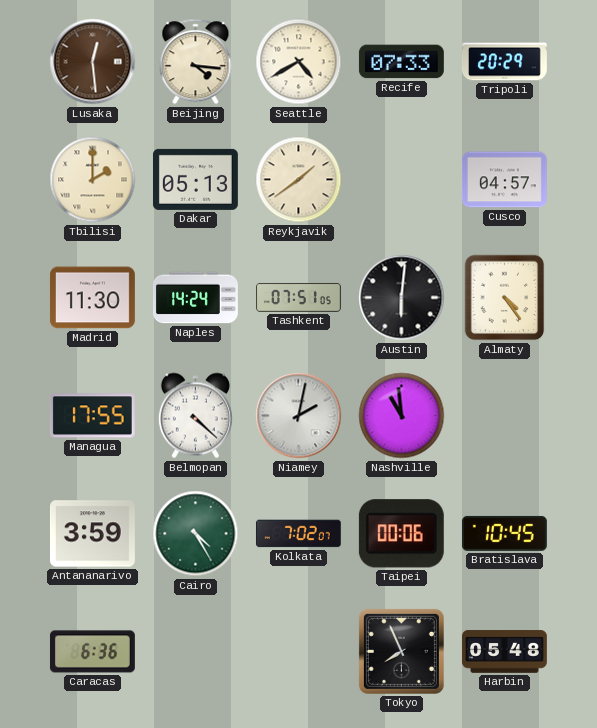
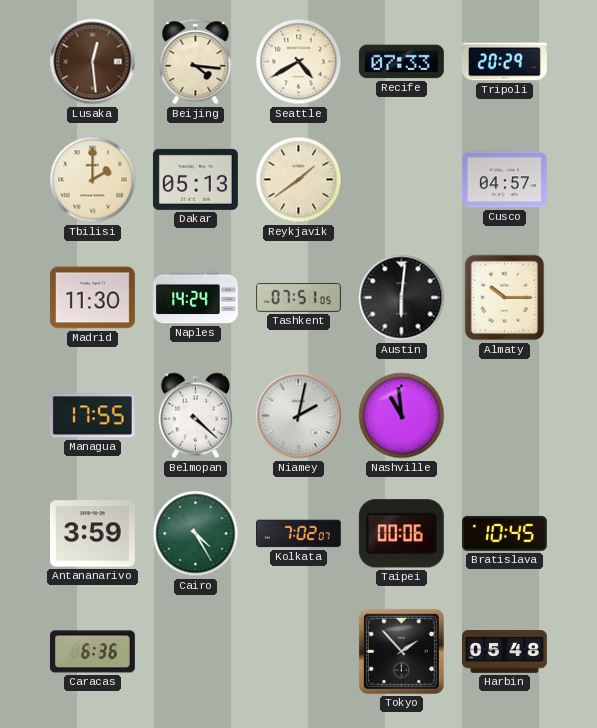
Almaty: 4:24 -> 10:15
Tokyo: 7:56 -> 1:53
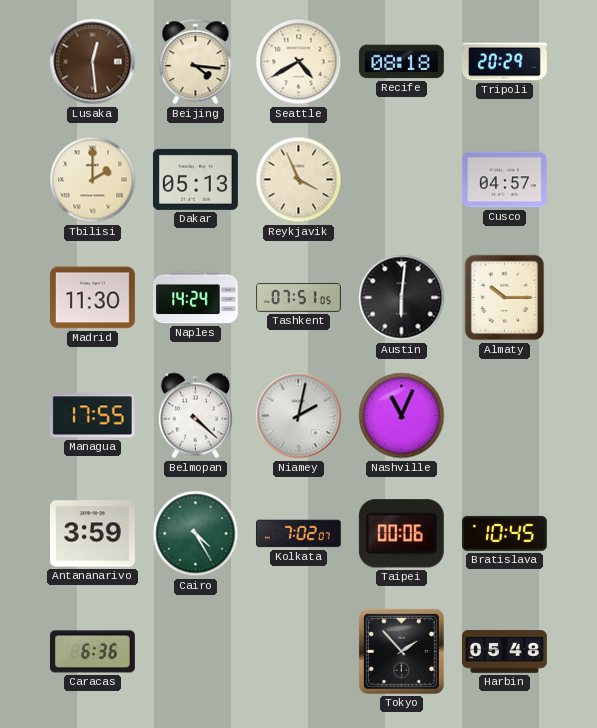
Recife: 07:33 -> 08:18
Reykjavik: 1:39 -> 3:56
Nashville: 10:59 -> 11:04
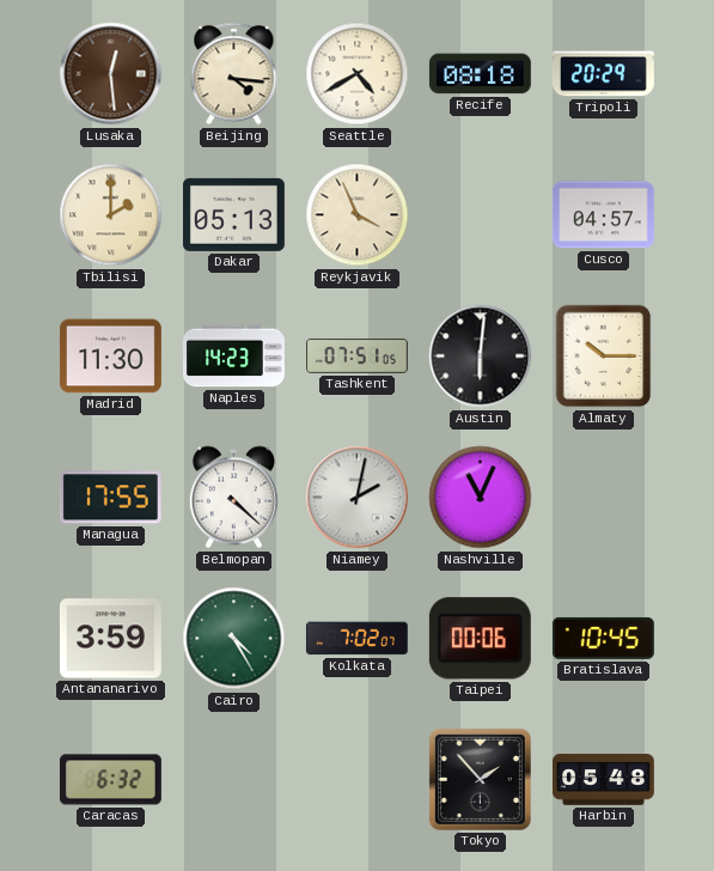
Naples: 14:24 -> 14:23
Caracas: 6:36 -> 6:32
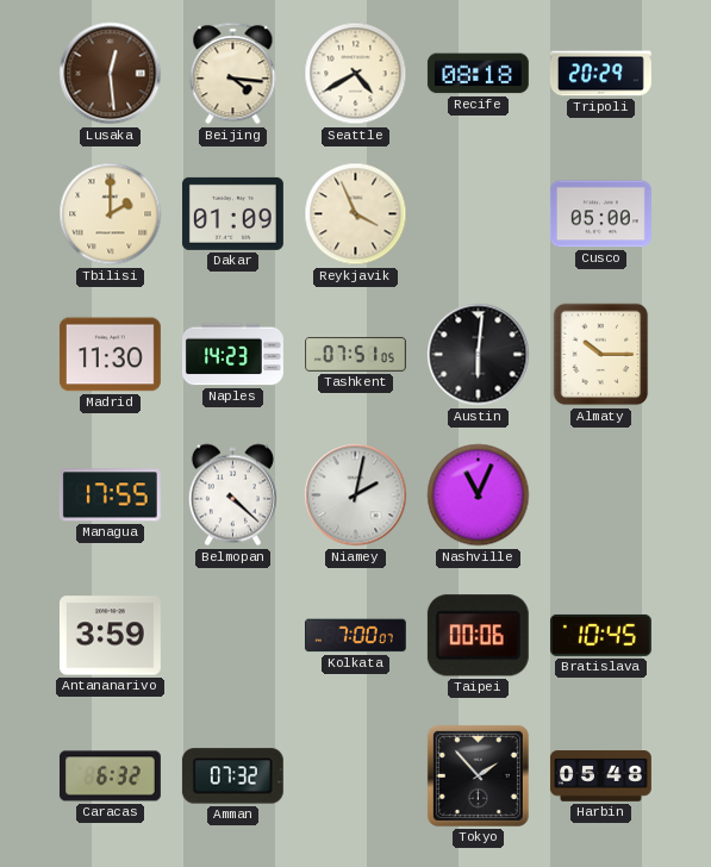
Dakar: 05:13 -> 01:09
Cusco: 04:57 -> 05:00
Cairo: 4:25 -> none
Kolkata: 7:02 -> 7:00
Amman: none -> 07:32
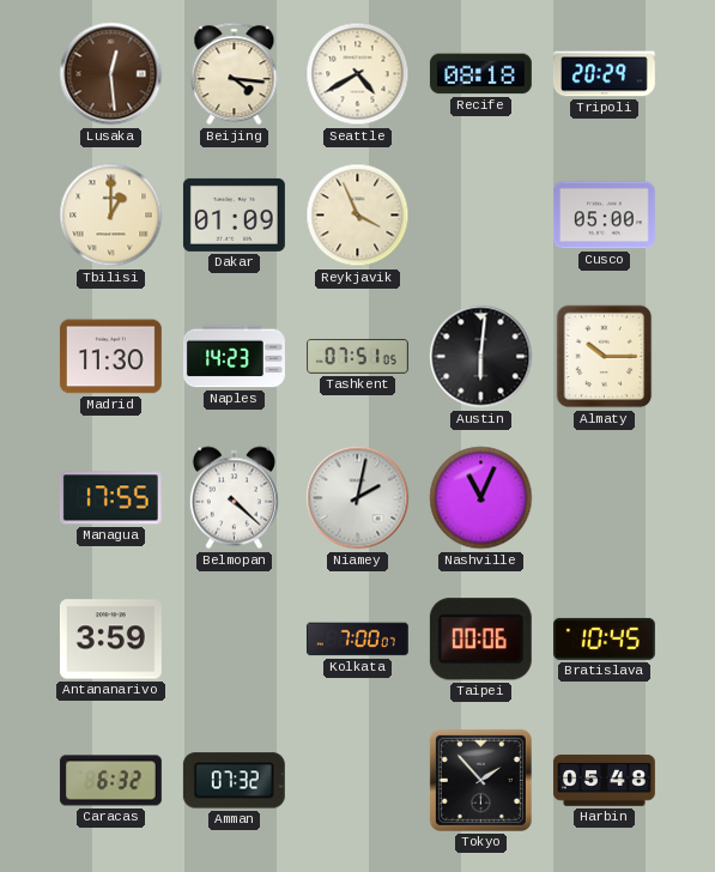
Tbilisi: 2:00 -> 1:00
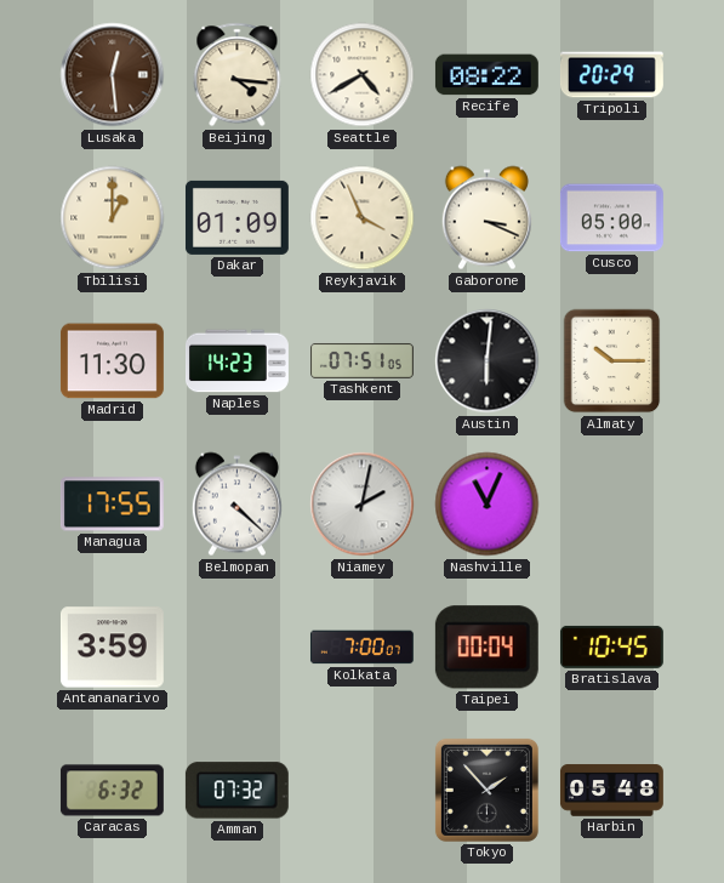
Recife: 08:18 -> 08:22
Gaborone: none -> 3:19
Taipei: 00:06 -> 00:04
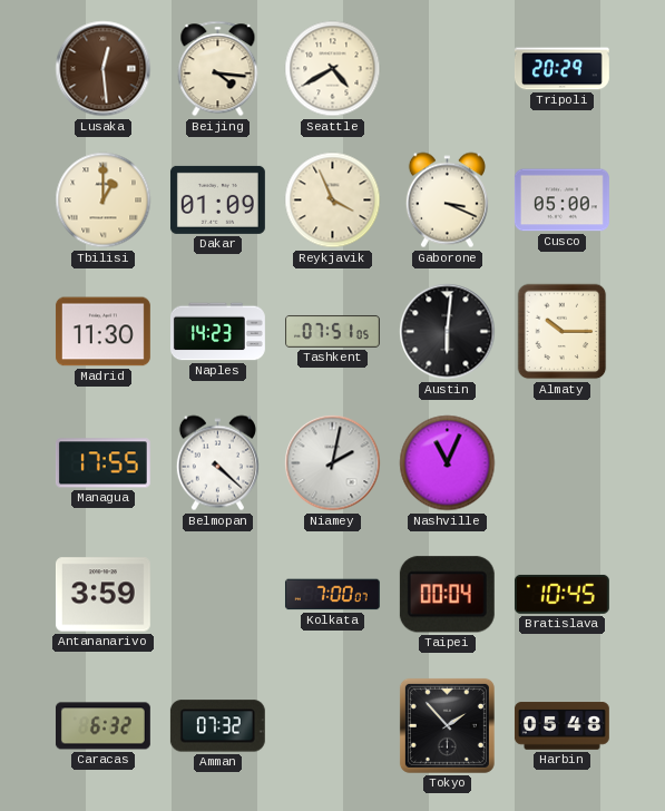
Recife: 08:22 -> none
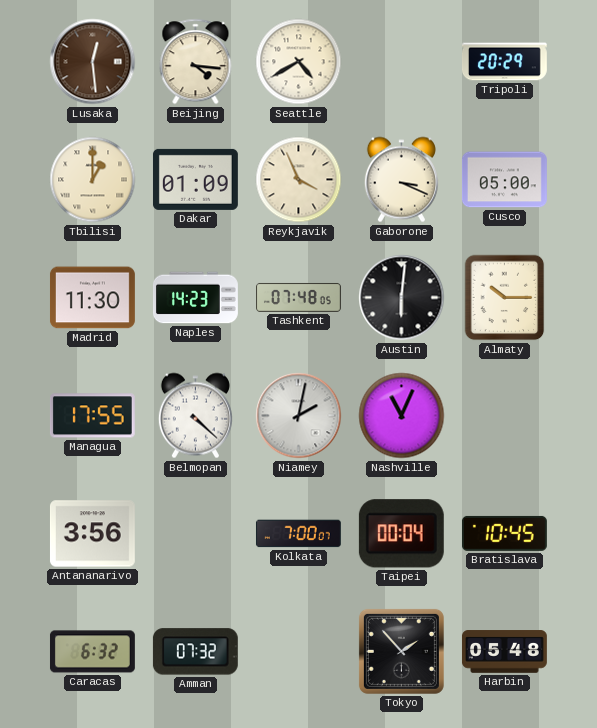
Tashkent: 07:51 -> 07:48
Antananarivo: 3:59 -> 3:56
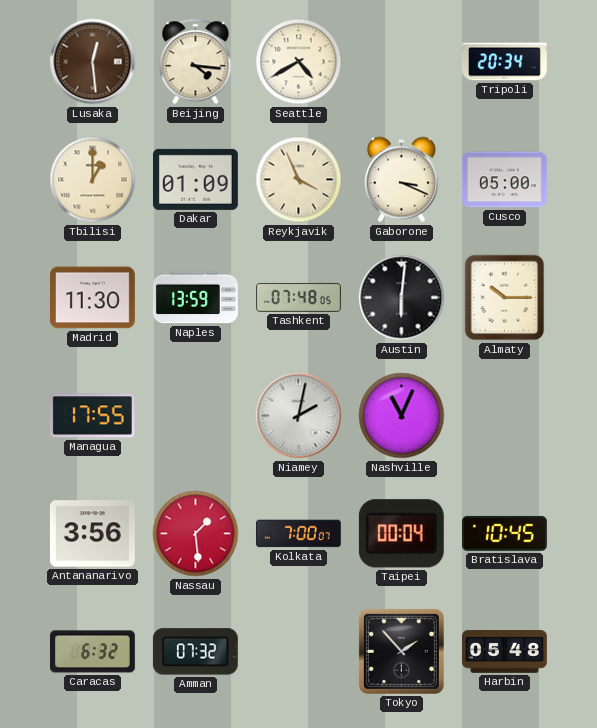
Tripoli: 20:29 -> 20:34
Naples: 14:23 -> 13:59
Belmopan: 4:22 -> none
Nassau: none -> 1:29
